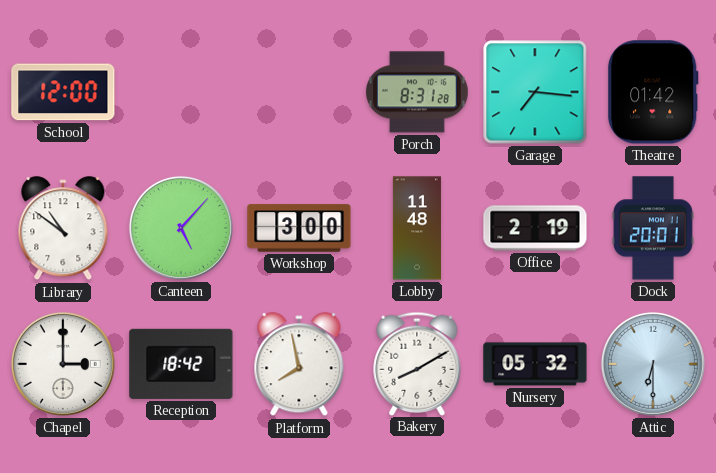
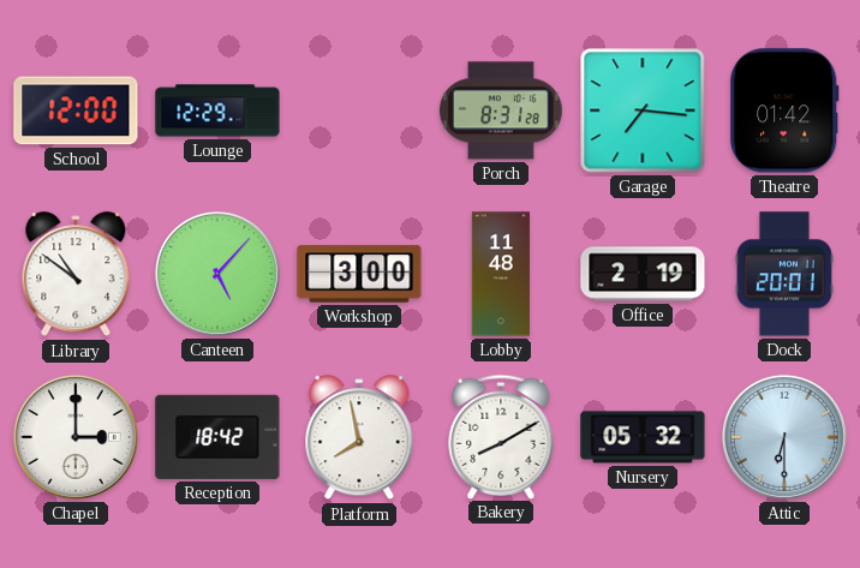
Lounge: none -> 12:29
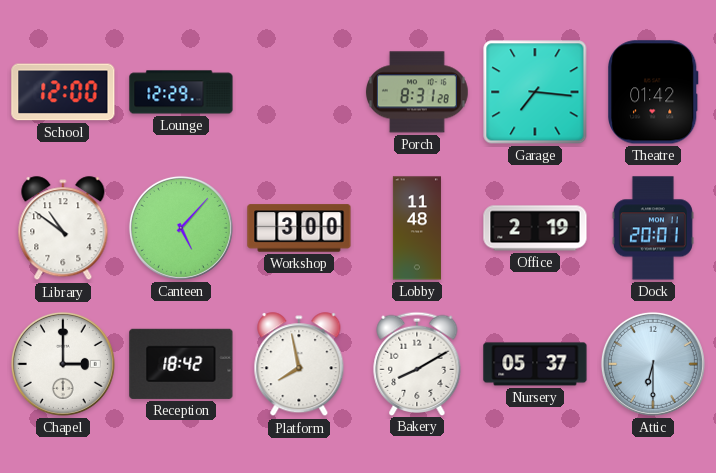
Nursery: 05:32 -> 05:37
